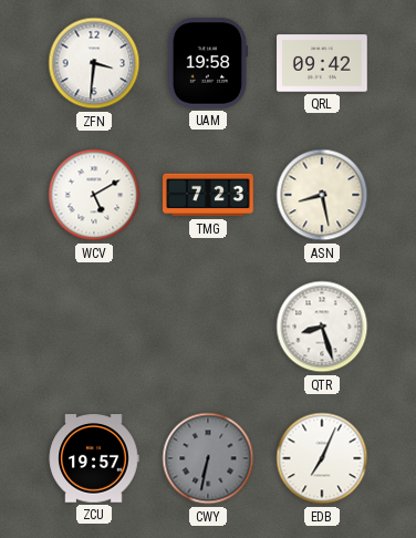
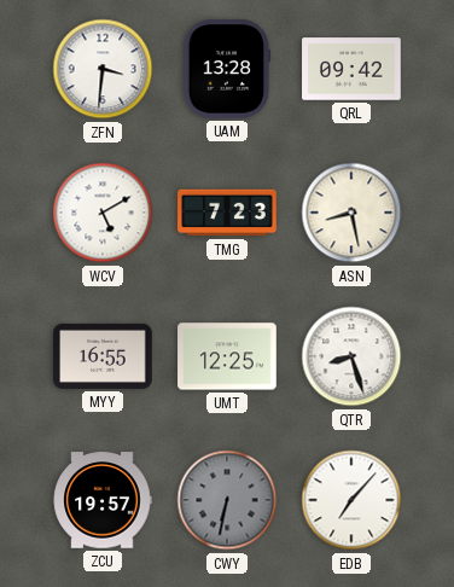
UAM: 19:58 -> 13:28
MYY: none -> 16:55
UMT: none -> 12:25
EDB: 7:04 -> 7:07
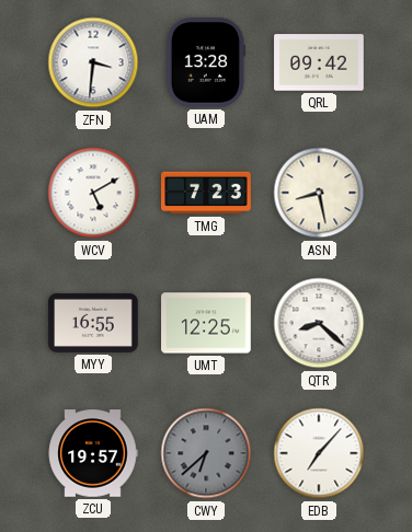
QTR: 8:27 -> 8:22
CWY: 6:32 -> 6:38
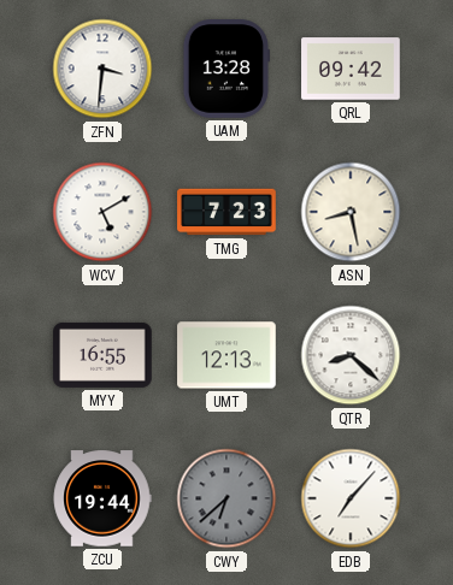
UMT: 12:25 -> 12:13
ZCU: 19:57 -> 19:44
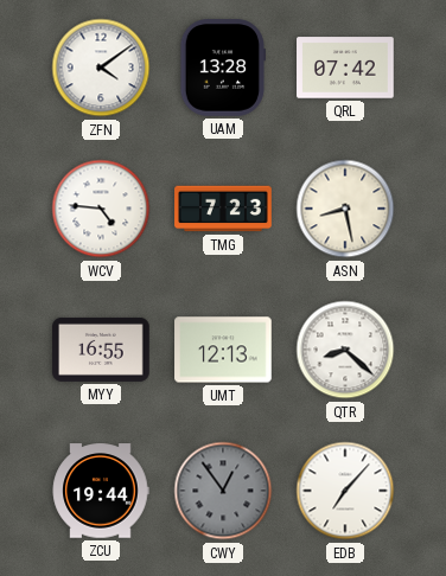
ZFN: 3:31 -> 4:09
QRL: 09:42 -> 07:42
WCV: 5:10 -> 4:46
CWY: 6:38 -> 12:54
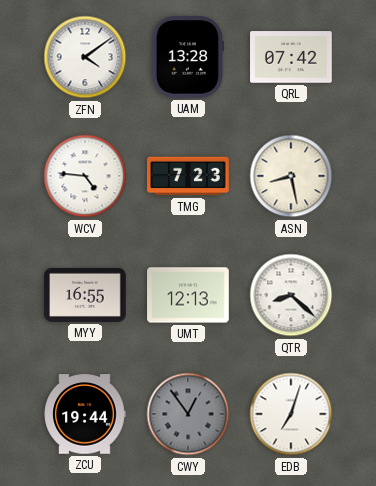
EDB: 7:07 -> 7:03
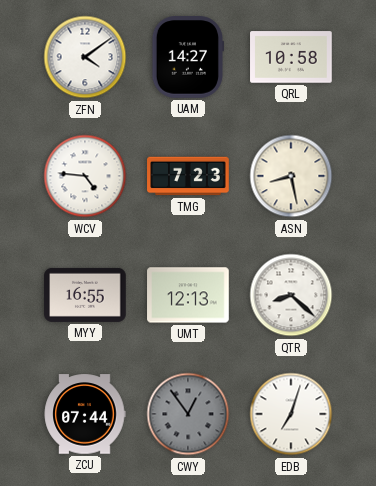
UAM: 13:28 -> 14:27
QRL: 07:42 -> 10:58
ZCU: 19:44 -> 07:44
